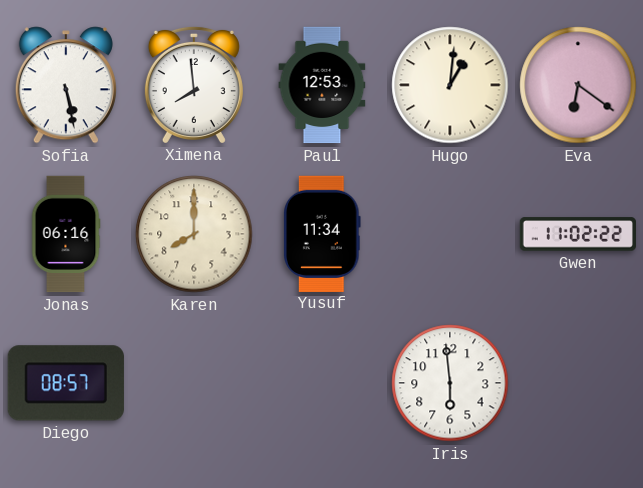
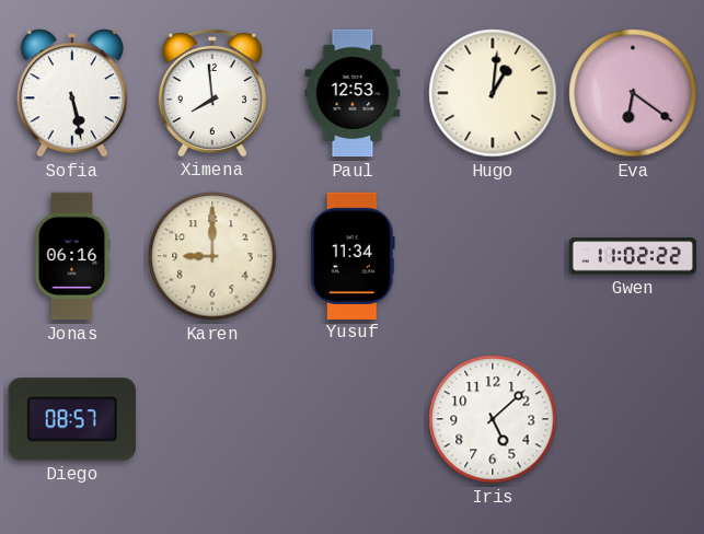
Karen: 8:00 -> 9:00
Iris: 5:59 -> 5:08
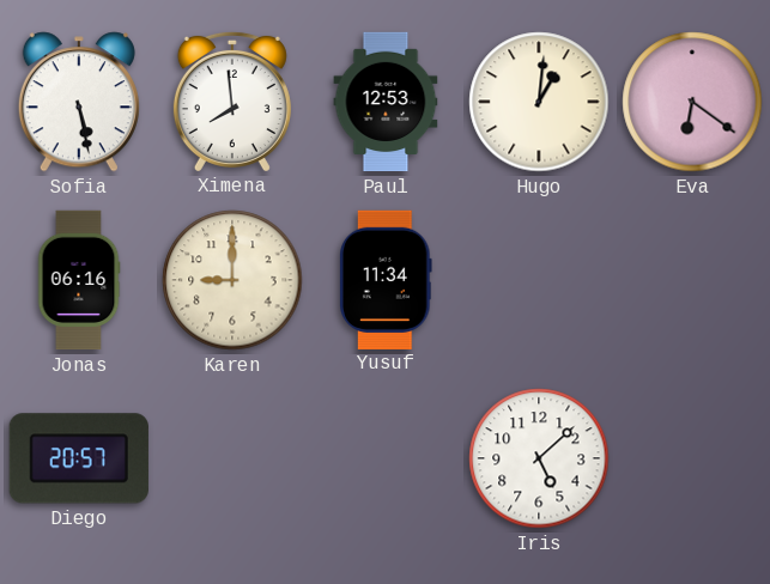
Gwen: 11:02 -> none
Diego: 08:57 -> 20:57
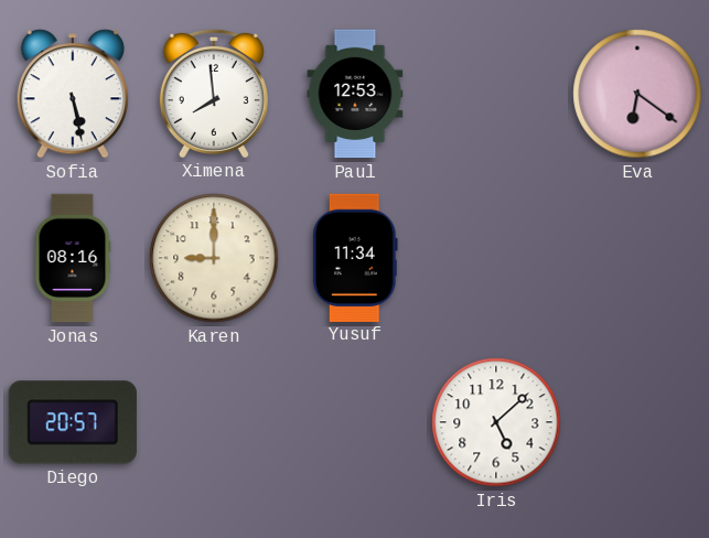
Hugo: 1:01 -> none
Jonas: 06:16 -> 08:16
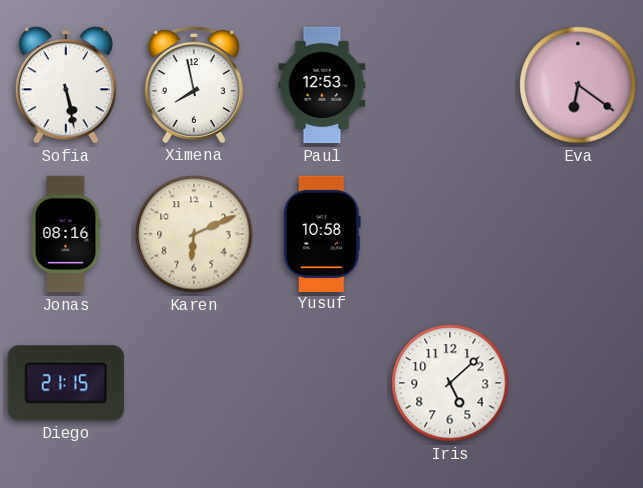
Ximena: 7:59 -> 7:58
Karen: 9:00 -> 6:11
Yusuf: 11:34 -> 10:58
Diego: 20:57 -> 21:15
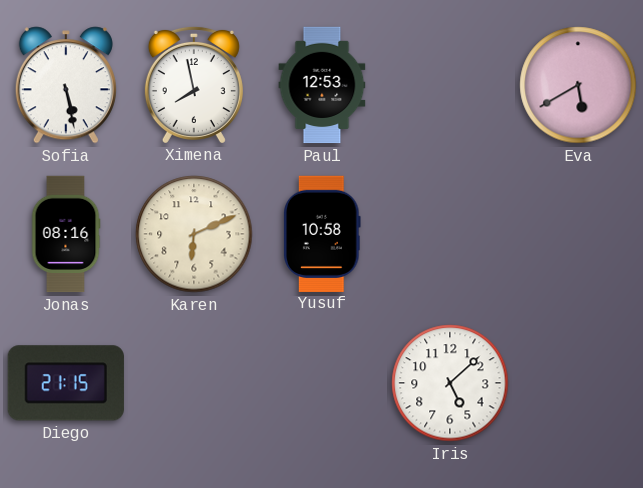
Eva: 6:21 -> 5:40
